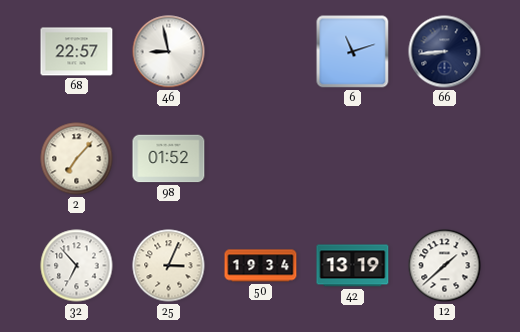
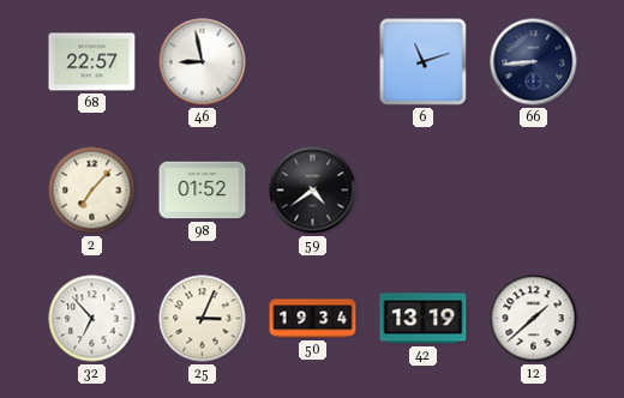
59: none -> 4:39
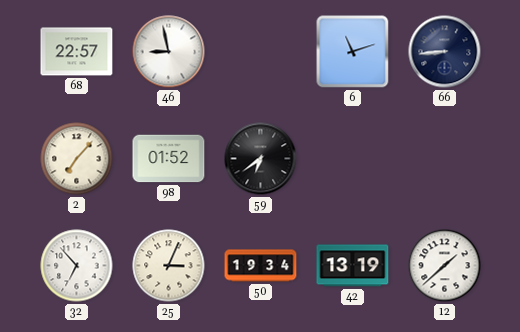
59: 4:39 -> 6:39
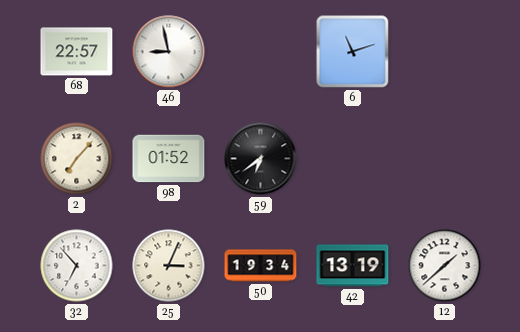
66: 8:44 -> none
